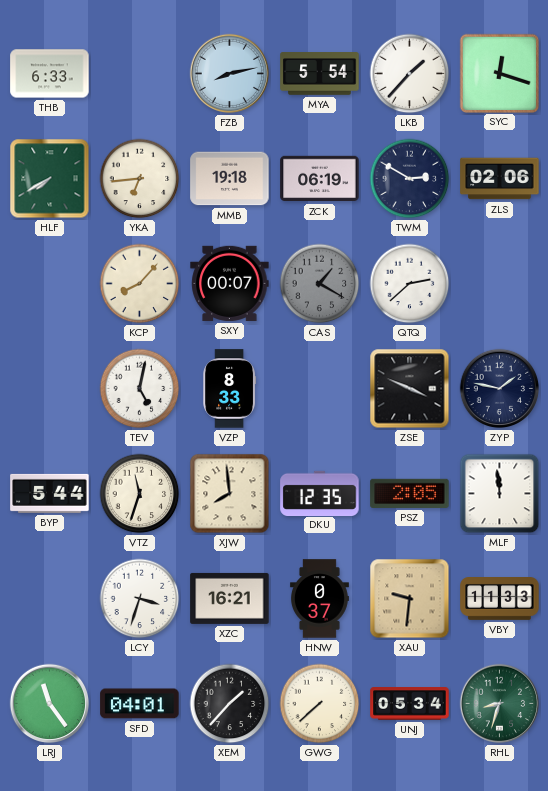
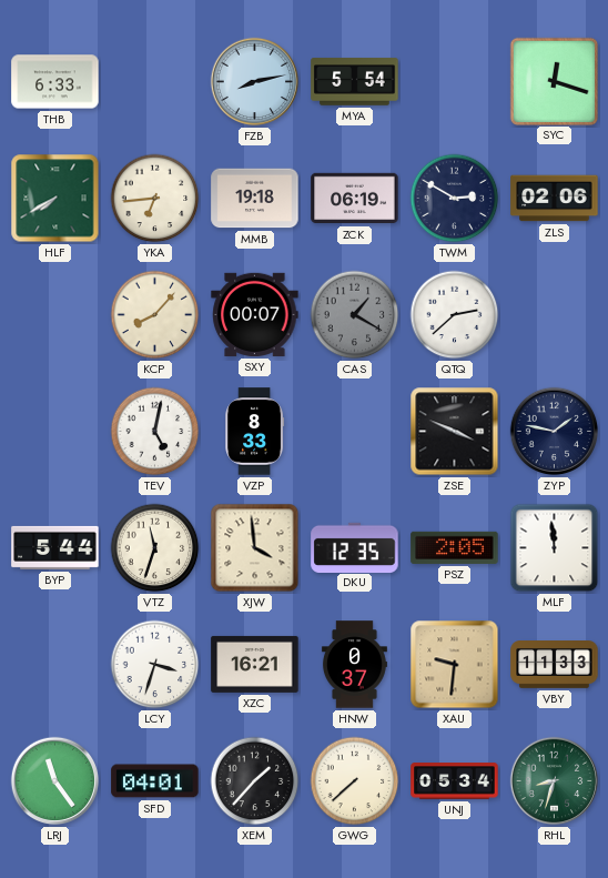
LKB: 1:37 -> none
XJW: 7:59 -> 3:59
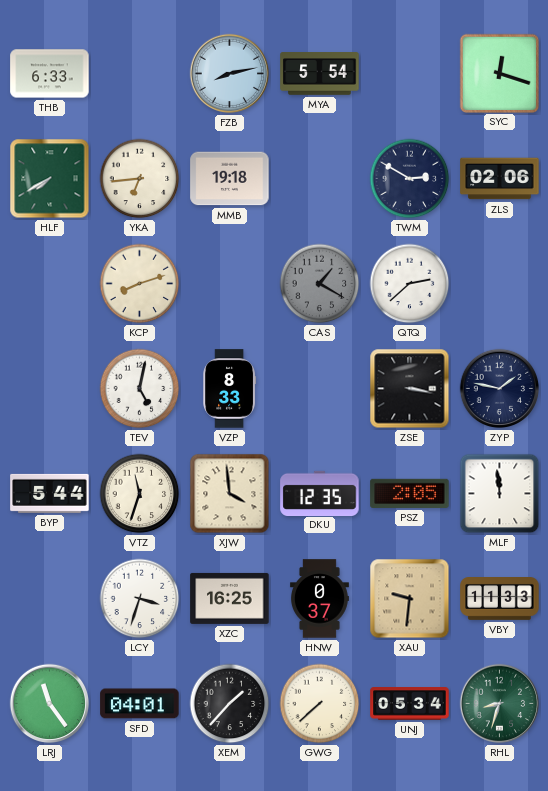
ZCK: 06:19 -> none
KCP: 8:07 -> 8:12
SXY: 00:07 -> none
ZSE: 3:49 -> 3:17
XZC: 16:21 -> 16:25
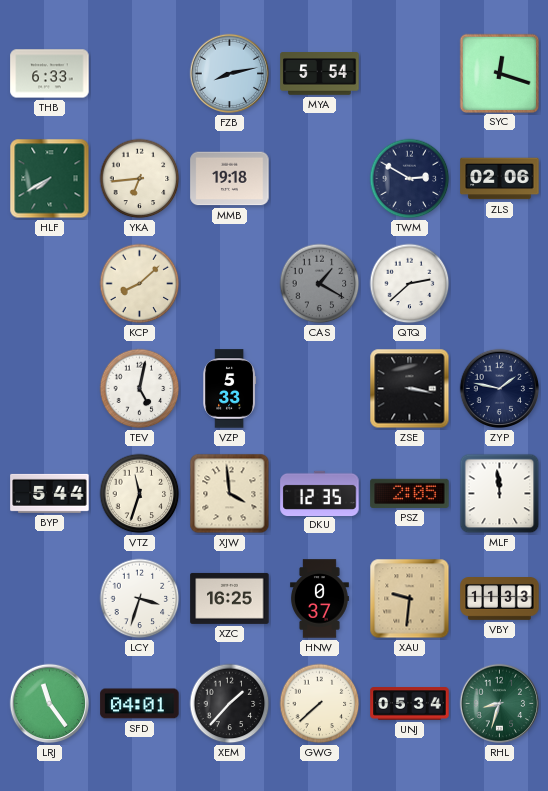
KCP: 8:12 -> 8:08
VZP: 8:33 -> 5:33
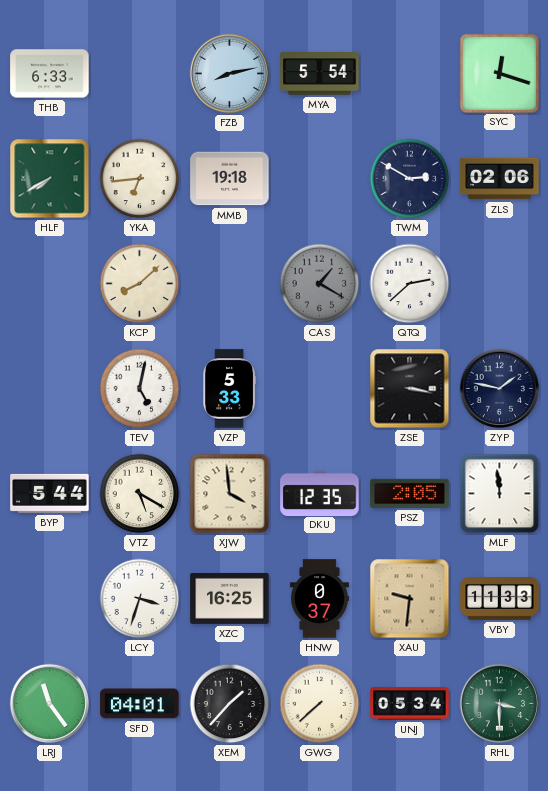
VTZ: 11:33 -> 5:20
RHL: 8:33 -> 3:30
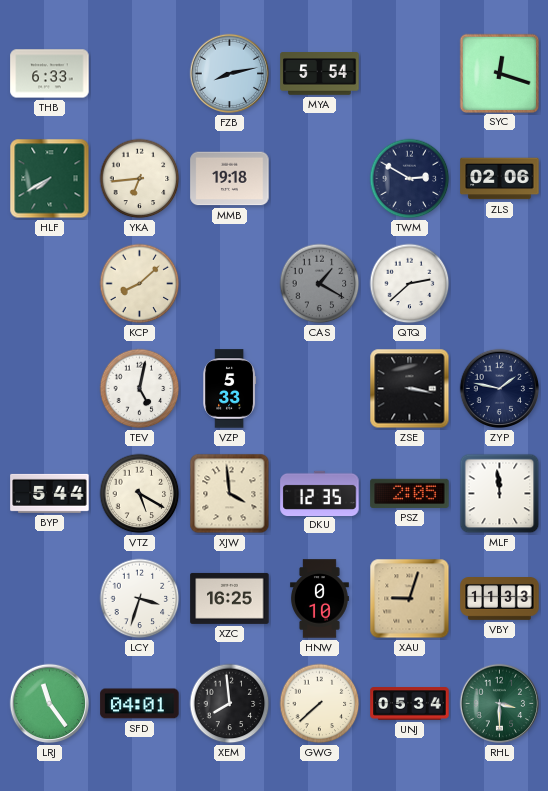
HNW: 0:37 -> 0:10
XAU: 9:31 -> 9:03
XEM: 1:37 -> 7:59
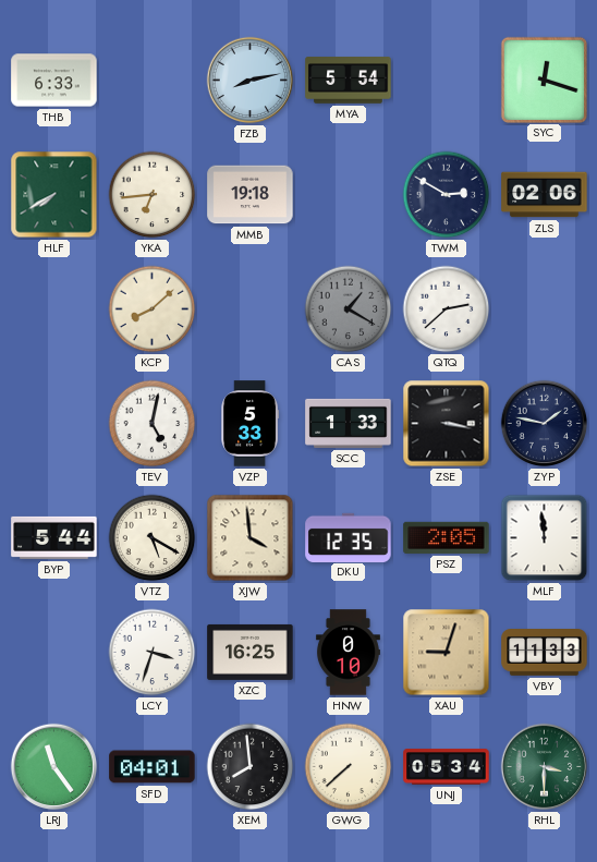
SCC: none -> 1:33
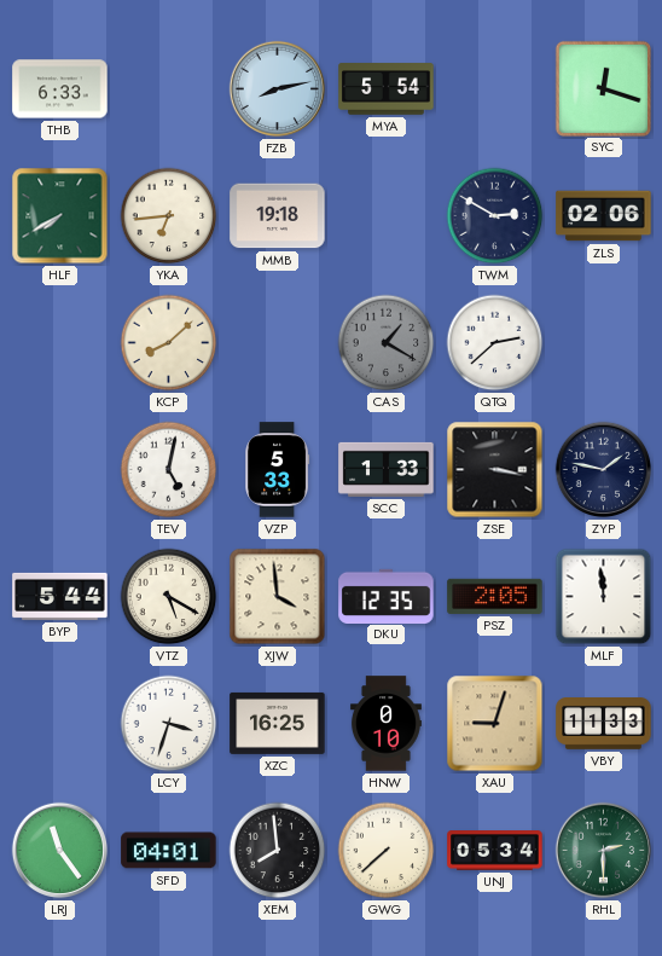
RHL: 3:30 -> 2:30
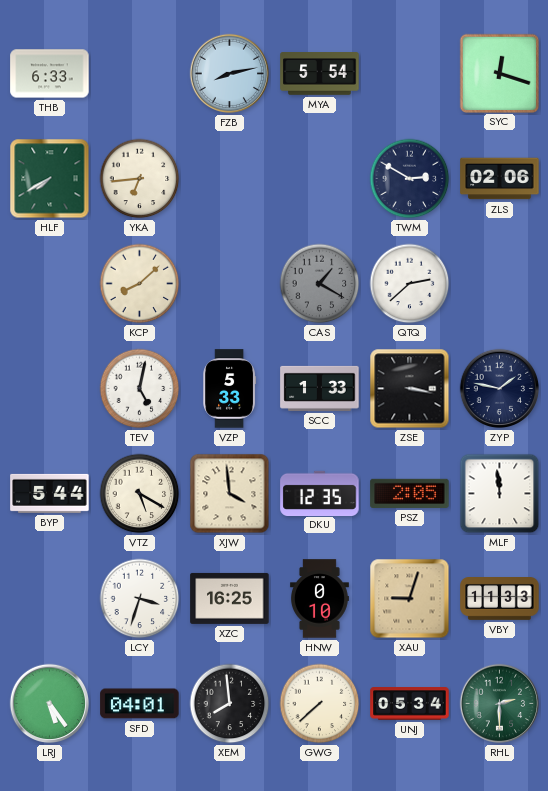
MMB: 19:18 -> none
LRJ: 11:24 -> 5:24
